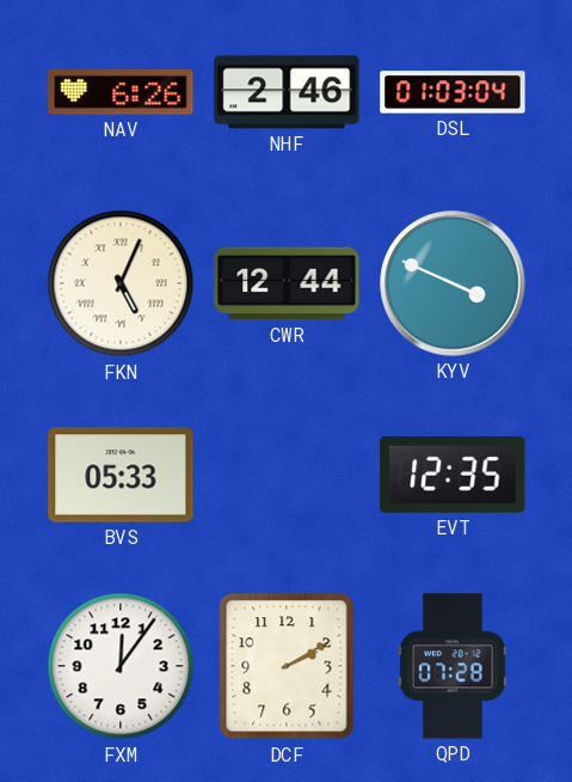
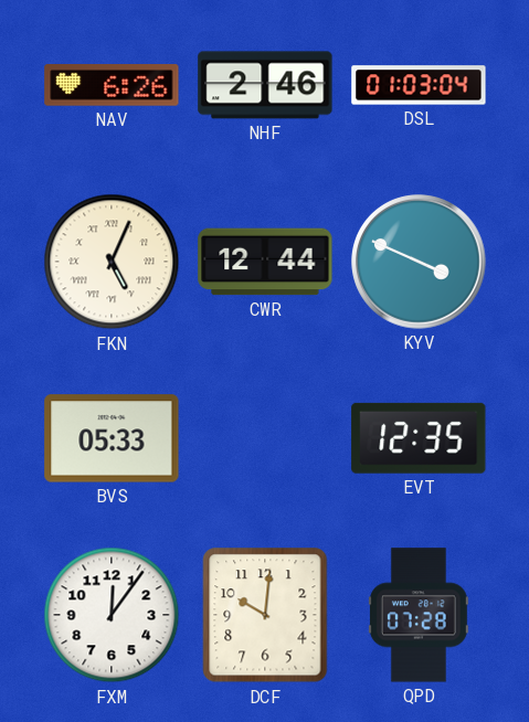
DCF: 2:10 -> 10:01
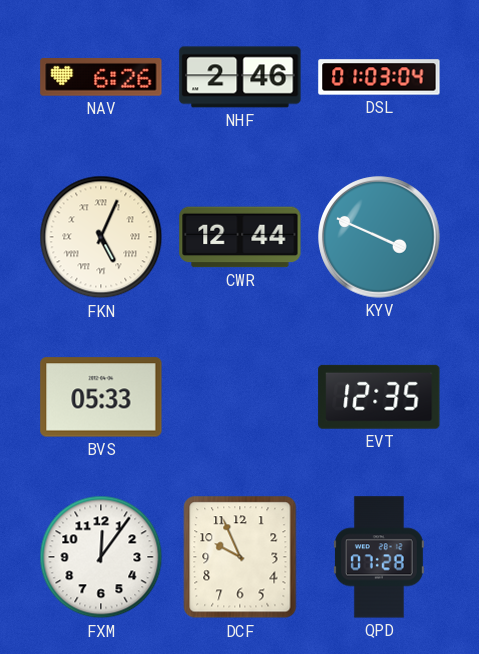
DCF: 10:01 -> 9:56
